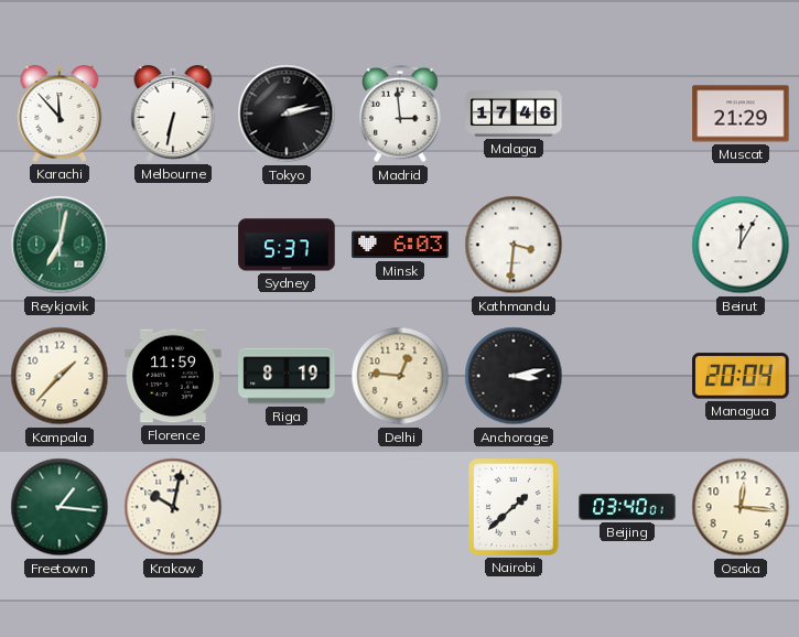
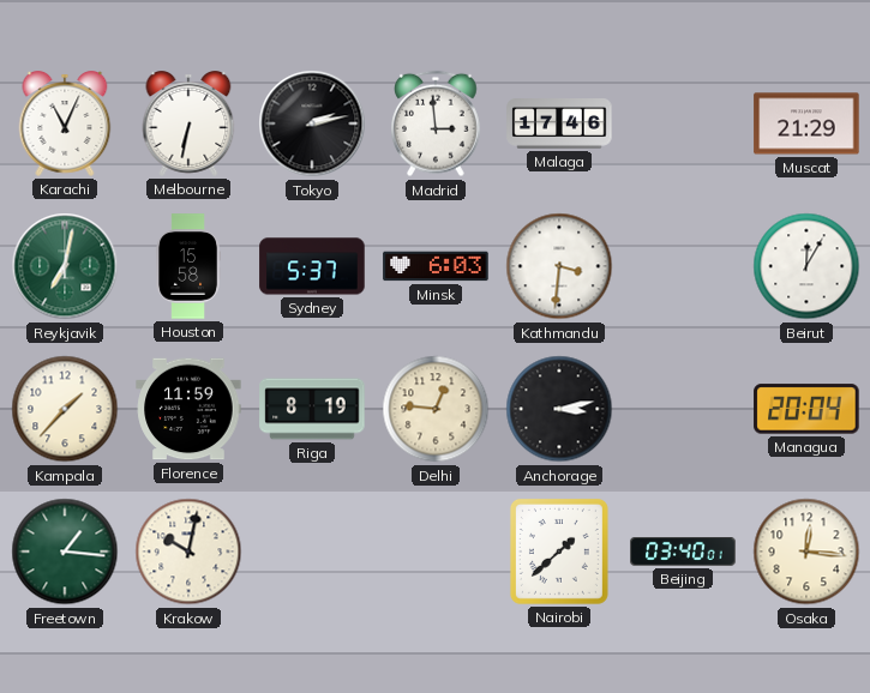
Karachi: 11:53 -> 11:04
Houston: none -> 15:58
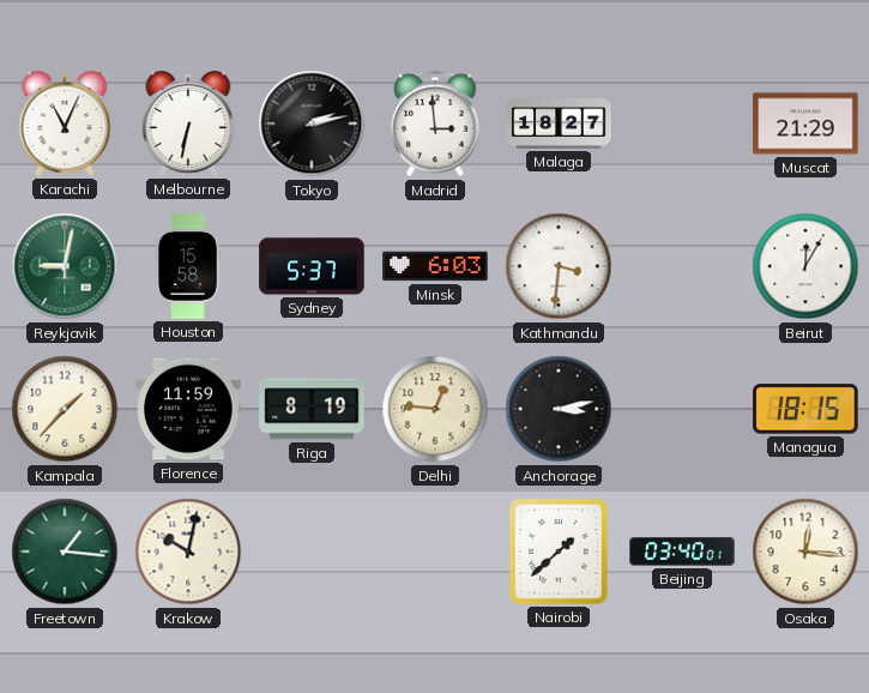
Malaga: 17:46 -> 18:27
Reykjavik: 7:02 -> 9:02
Managua: 20:04 -> 18:15
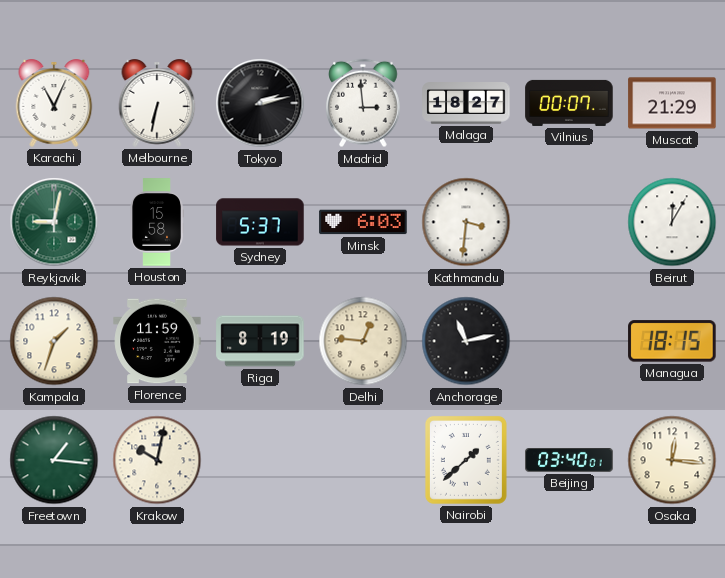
Vilnius: none -> 00:07
Kampala: 1:37 -> 1:33
Anchorage: 3:13 -> 11:13
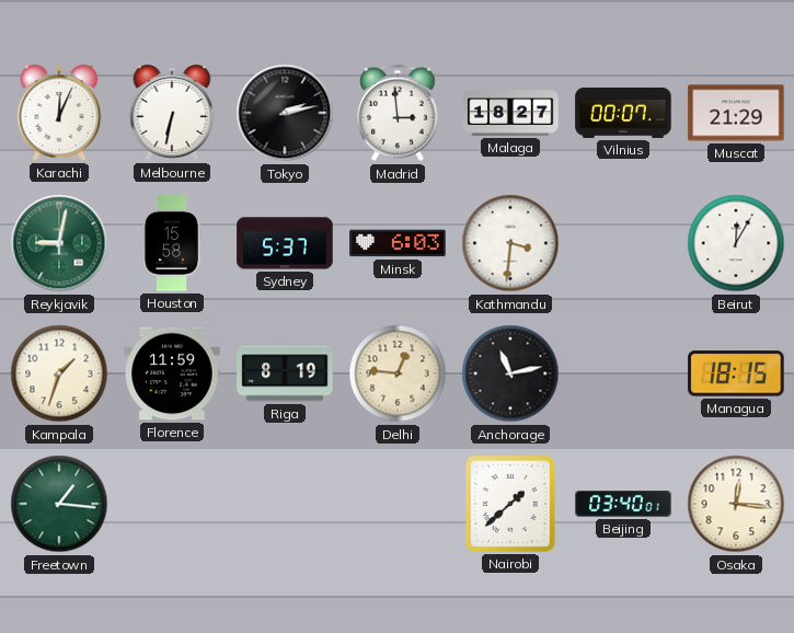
Karachi: 11:04 -> 12:04
Krakow: 10:02 -> none
